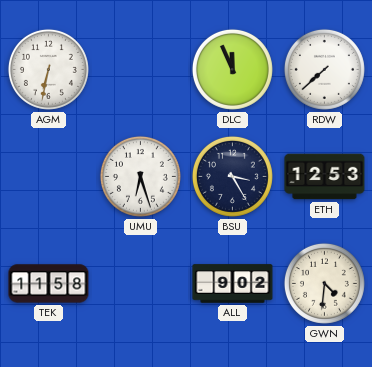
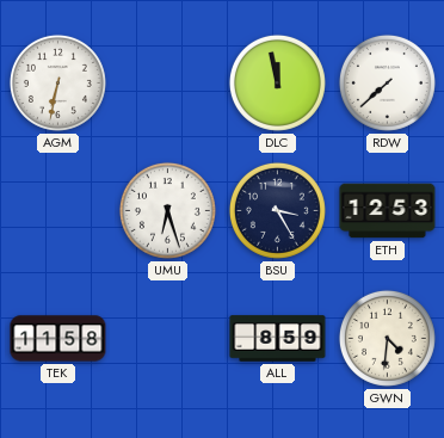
DLC: 11:56 -> 11:58
ALL: 9:02 -> 8:59
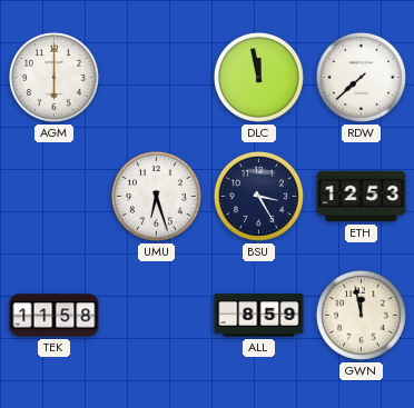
AGM: 6:32 -> 6:00
GWN: 4:31 -> 11:58
